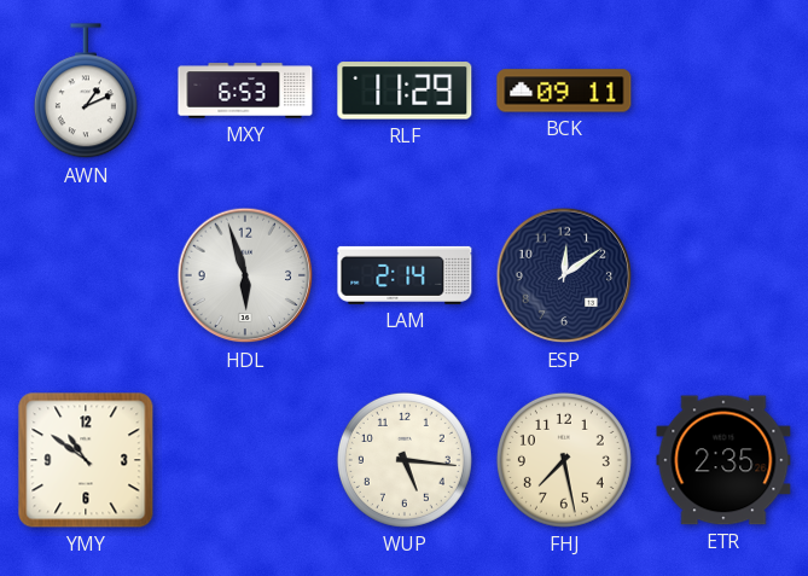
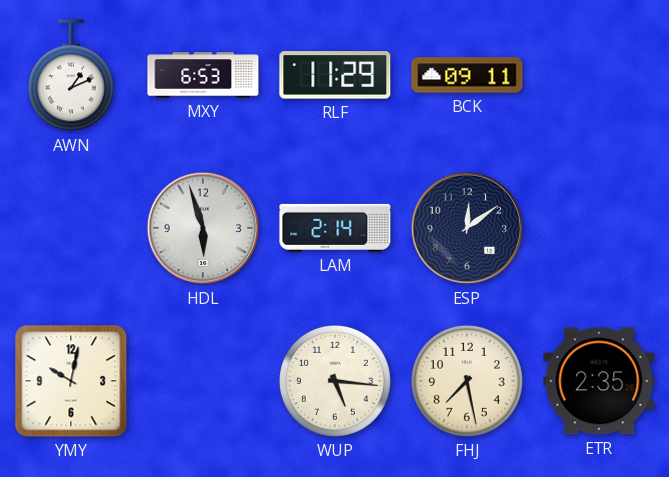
YMY: 10:51 -> 10:02
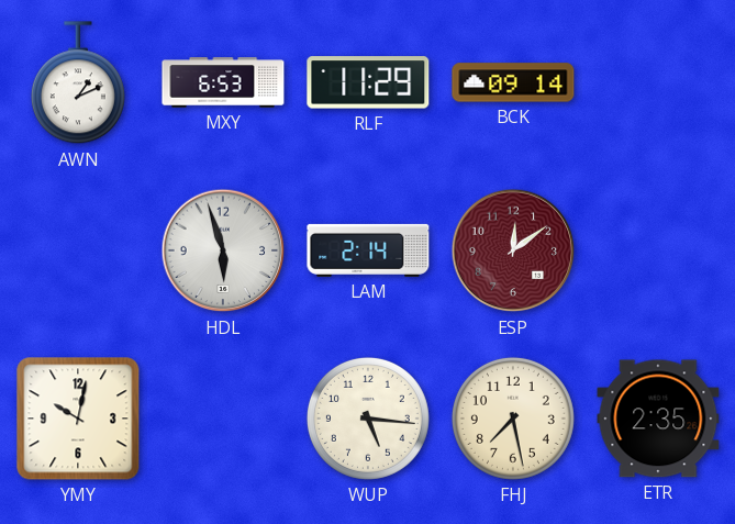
BCK: 09:11 -> 09:14
ESP dial: navy -> burgundy
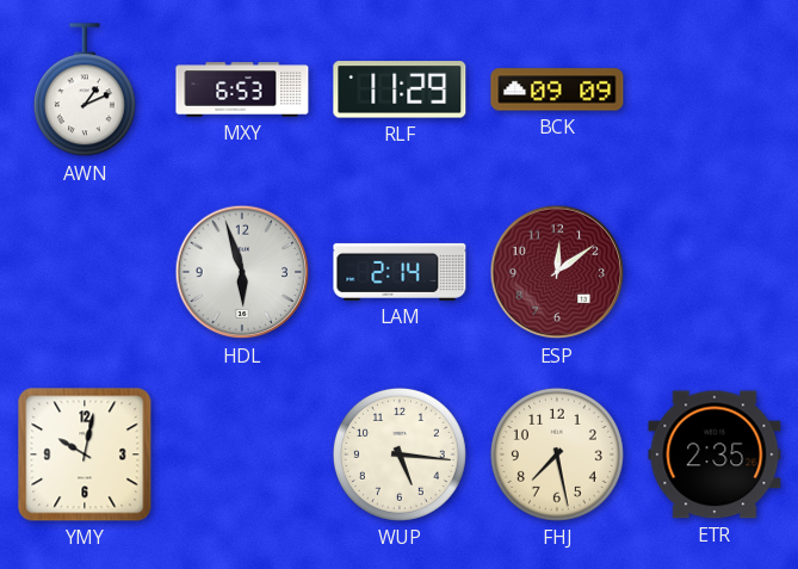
BCK: 09:14 -> 09:09
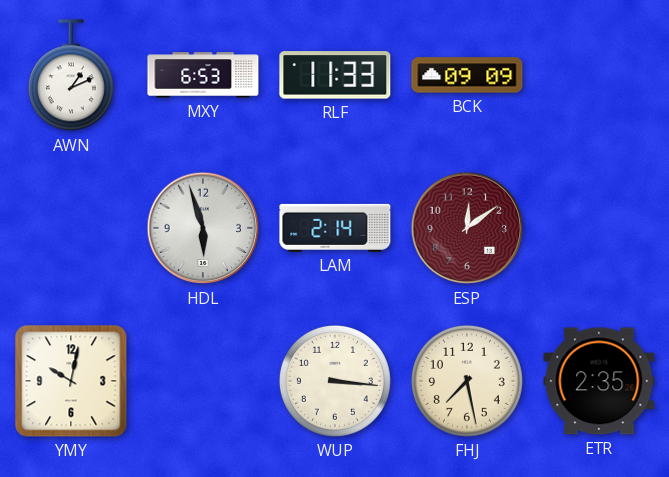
RLF: 11:29 -> 11:33
WUP: 5:16 -> 3:16
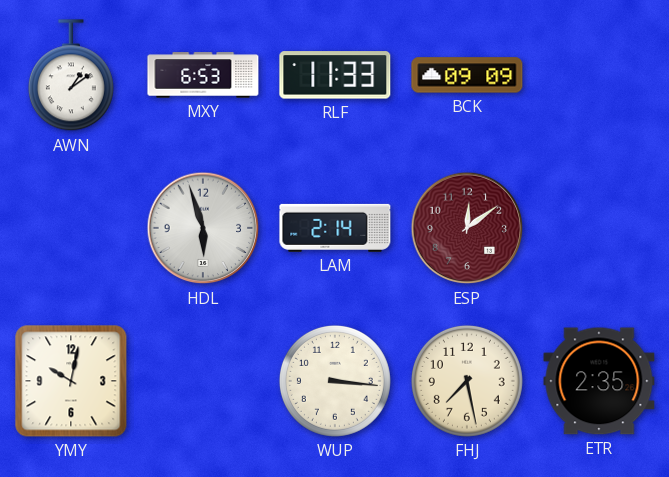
AWN: 1:11 -> 1:09
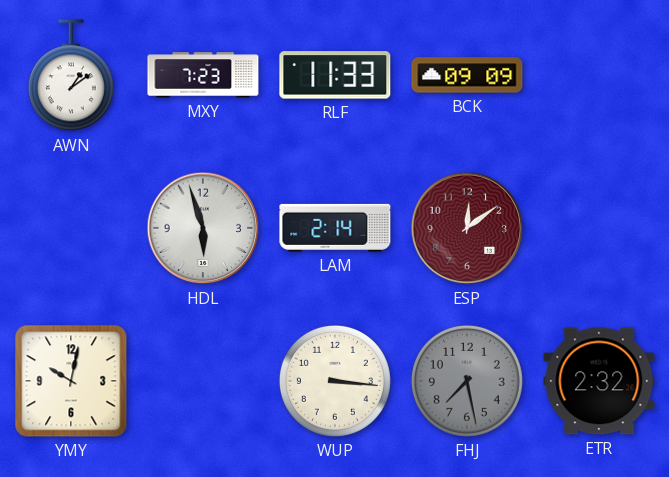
MXY: 6:53 -> 7:23
FHJ dial: cream -> grey
ETR: 2:35 -> 2:32
